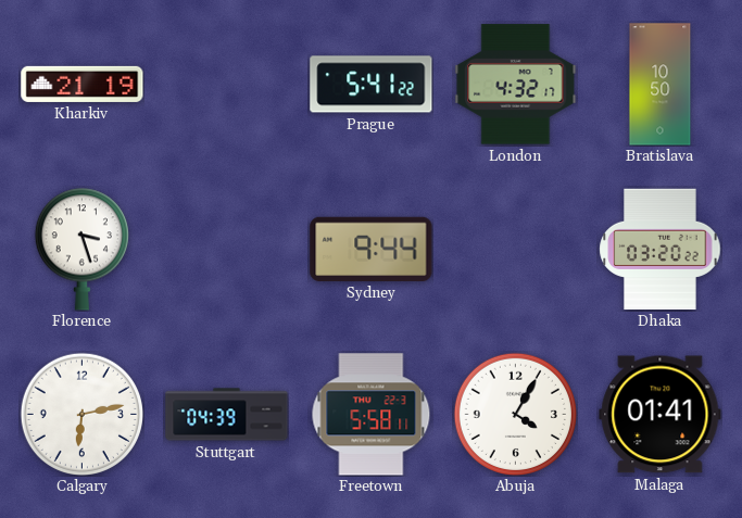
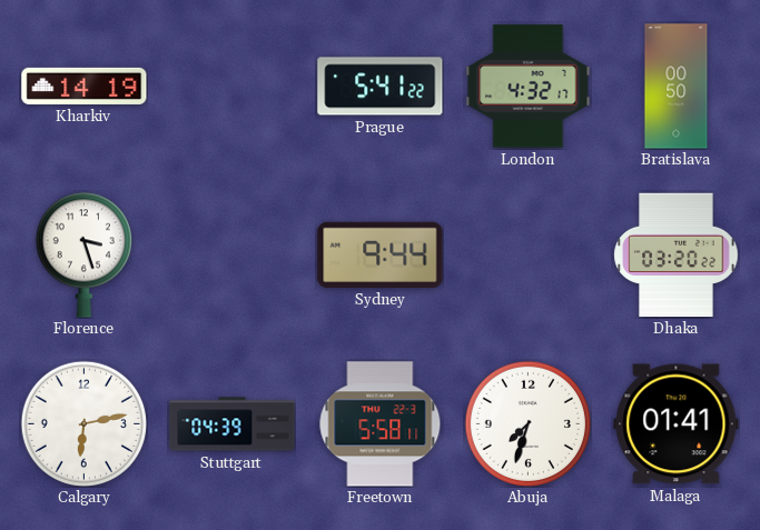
Kharkiv: 21:19 -> 14:19
Bratislava: 10:50 -> 00:50
Abuja: 4:05 -> 7:33
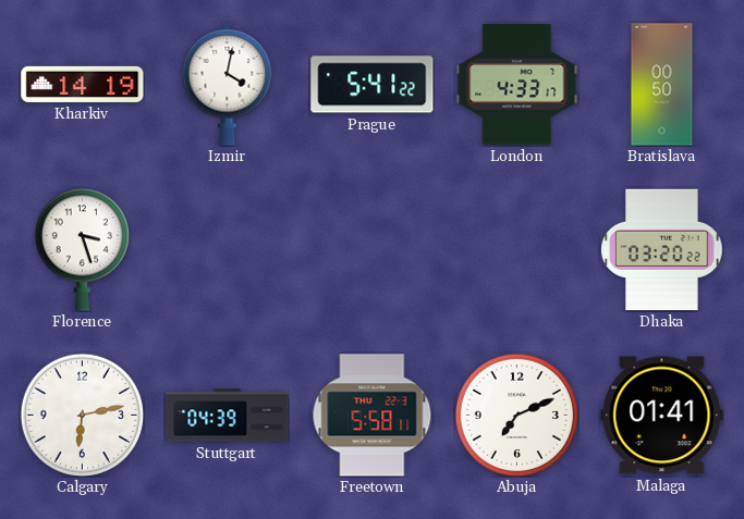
Izmir: none -> 4:02
London: 4:32 -> 4:33
Sydney: 9:44 -> none
Abuja: 7:33 -> 7:11
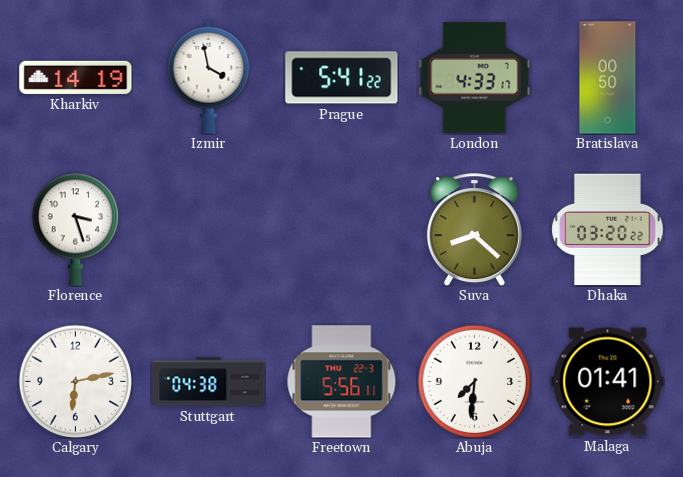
Izmir: 4:02 -> 3:58
Suva: none -> 8:22
Stuttgart: 04:39 -> 04:38
Freetown: 5:58 -> 5:56
Abuja: 7:11 -> 7:31
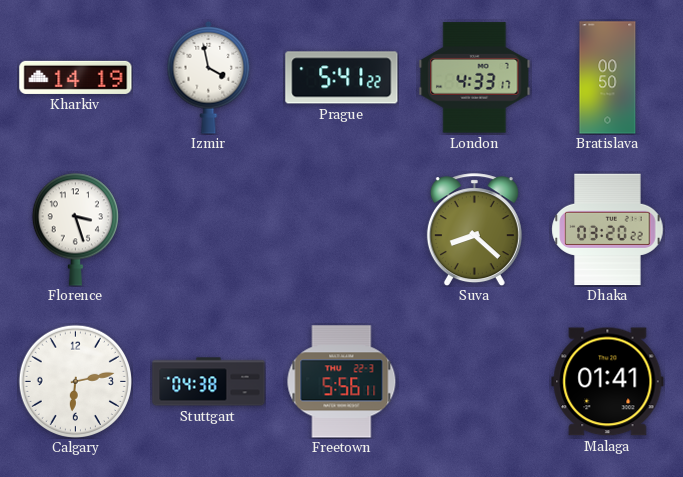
Abuja: 7:31 -> none
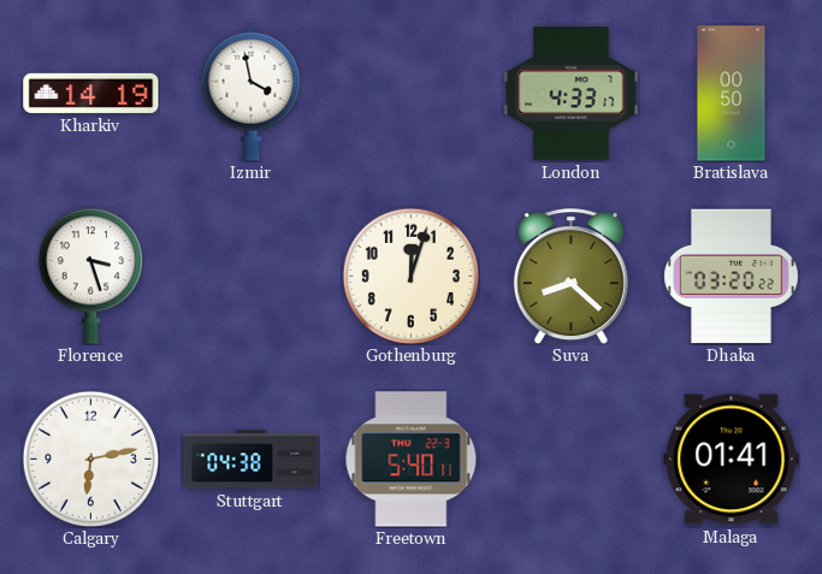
Prague: 5:41 -> none
Gothenburg: none -> 12:03
Freetown: 5:56 -> 5:40
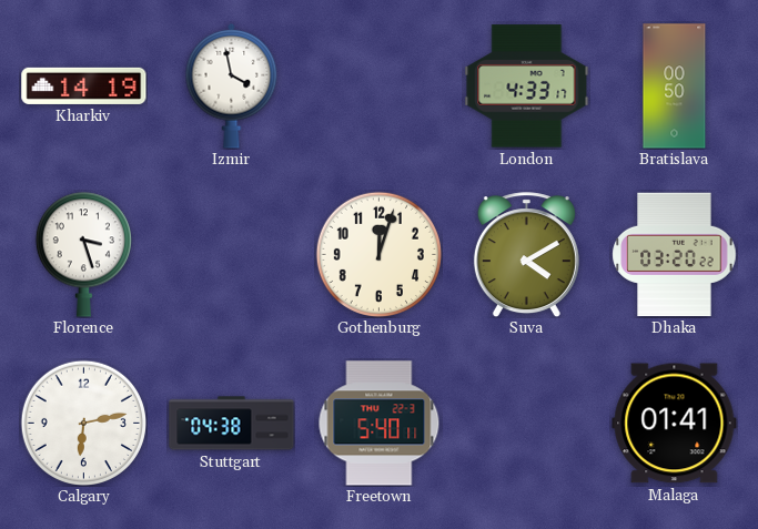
Suva: 8:22 -> 4:10
